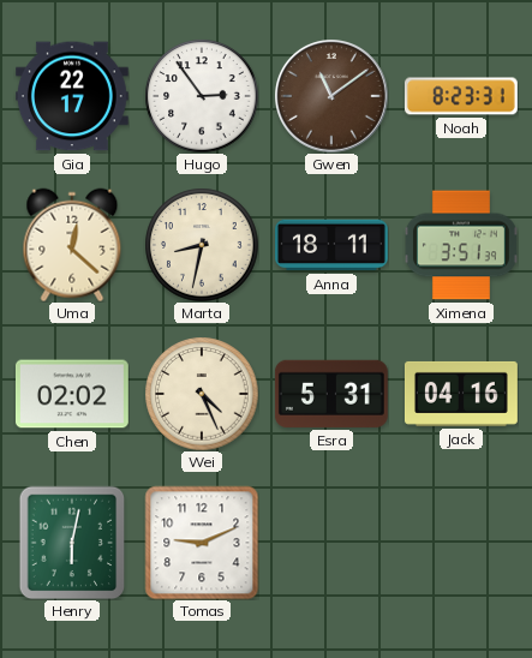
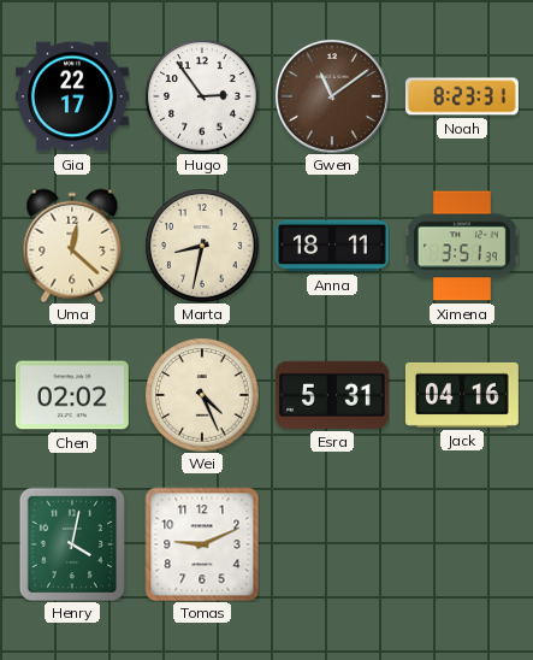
Henry: 6:02 -> 4:02
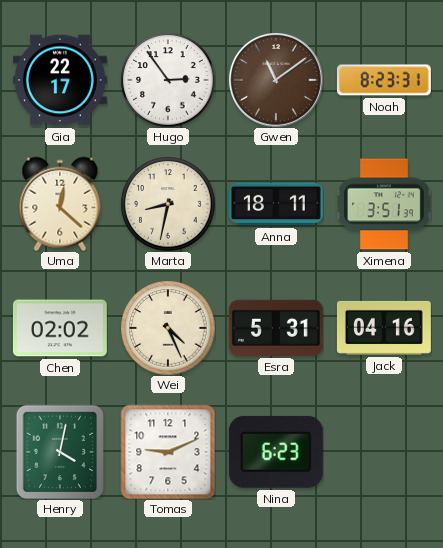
Nina: none -> 6:23
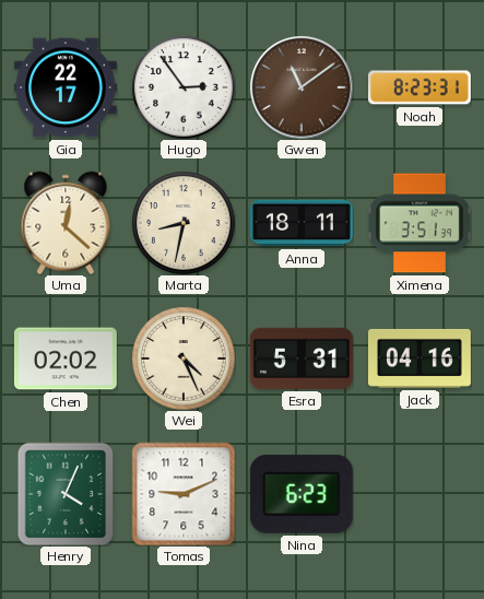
Henry: 4:02 -> 4:04
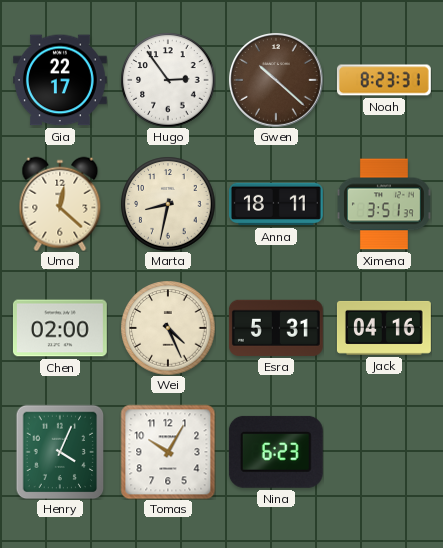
Gwen: 11:09 -> 10:22
Chen: 02:02 -> 02:00
Tomas: 9:11 -> 10:05
